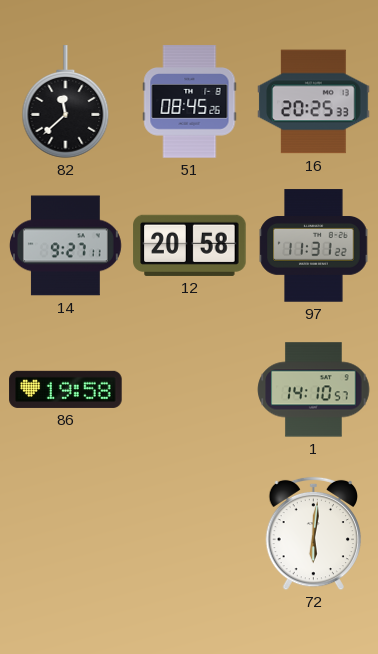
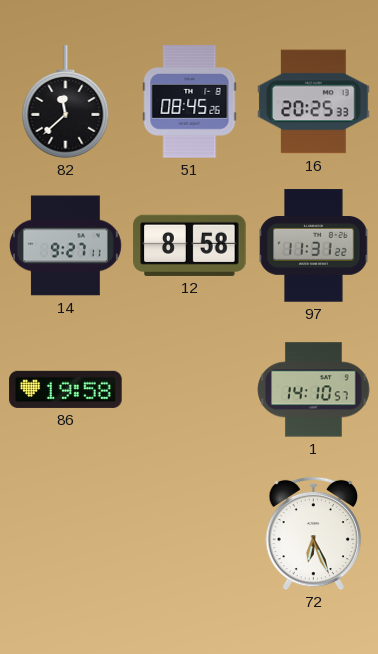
12: 20:58 -> 8:58
72: 6:01 -> 6:26
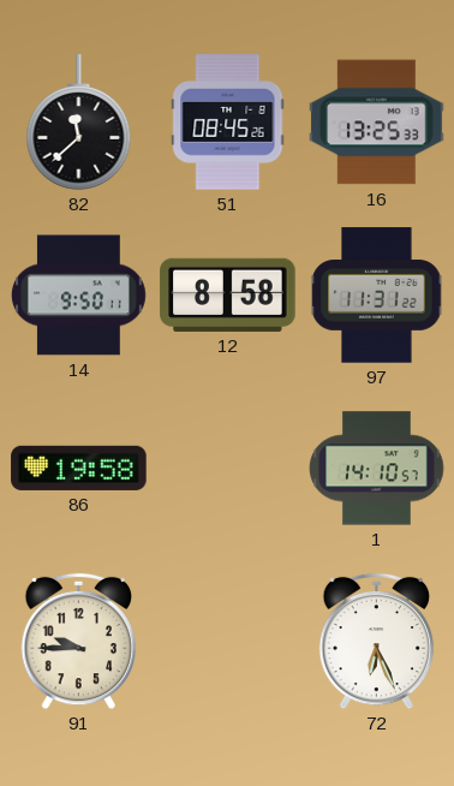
16: 20:25 -> 13:25
14: 9:27 -> 9:50
91: none -> 9:45
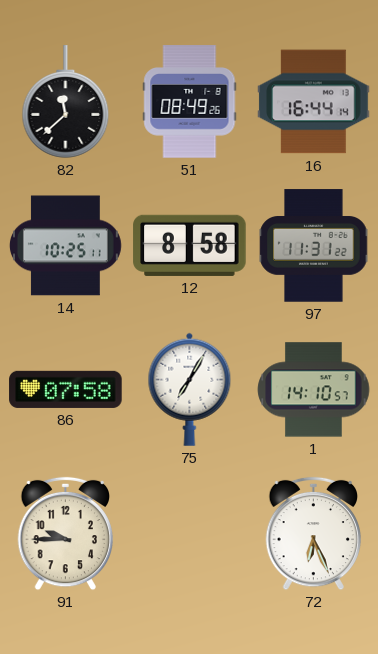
51: 08:45 -> 08:49
16: 13:25 -> 16:44
14: 9:50 -> 10:25
86: 19:58 -> 07:58
75: none -> 7:05
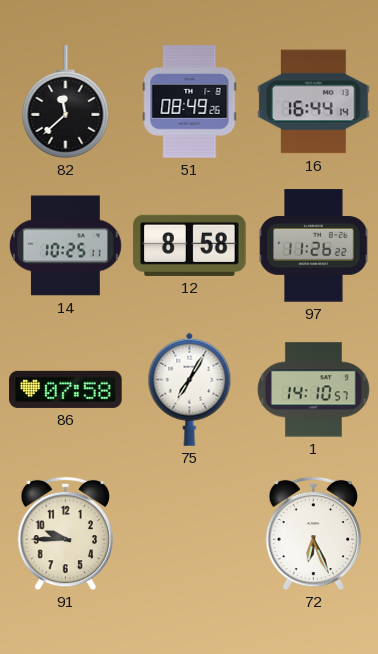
97: 11:31 -> 11:26
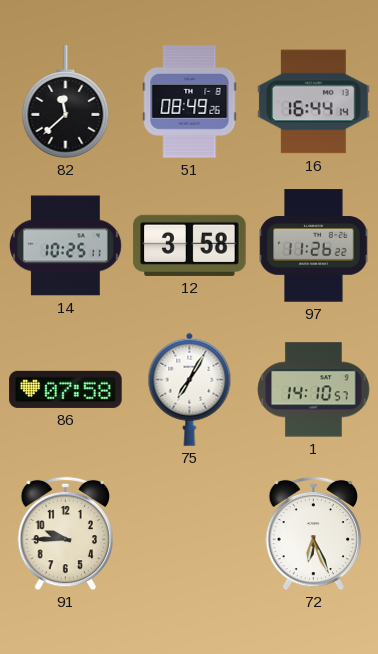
12: 8:58 -> 3:58
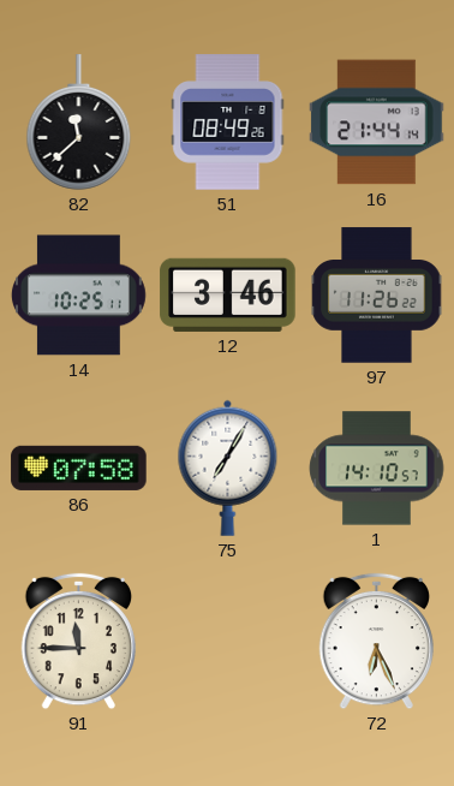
16: 16:44 -> 21:44
12: 3:58 -> 3:46
91: 9:45 -> 11:45
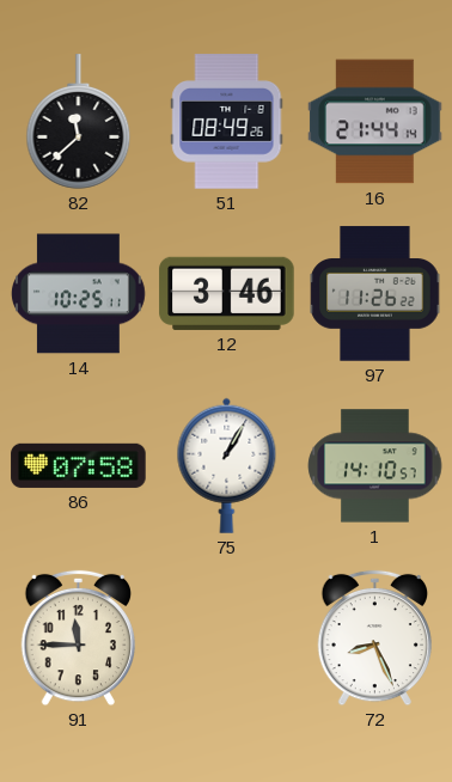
75: 7:05 -> 1:05
72: 6:26 -> 8:26
